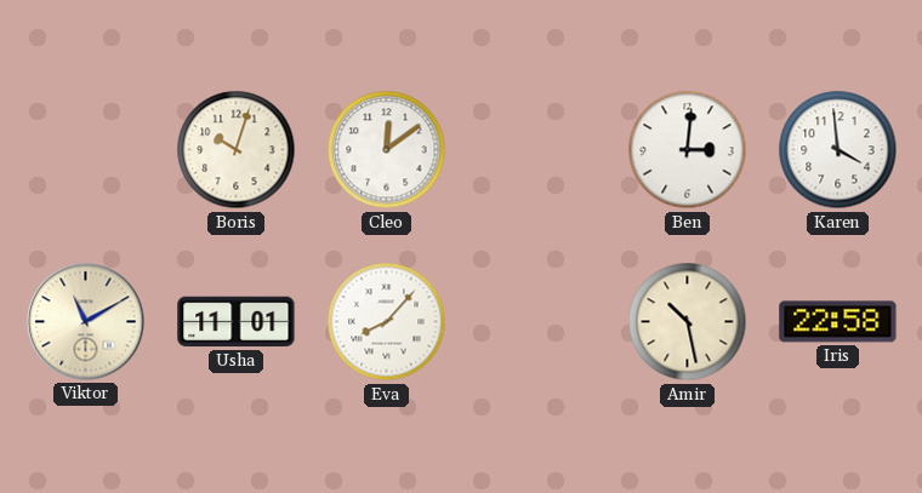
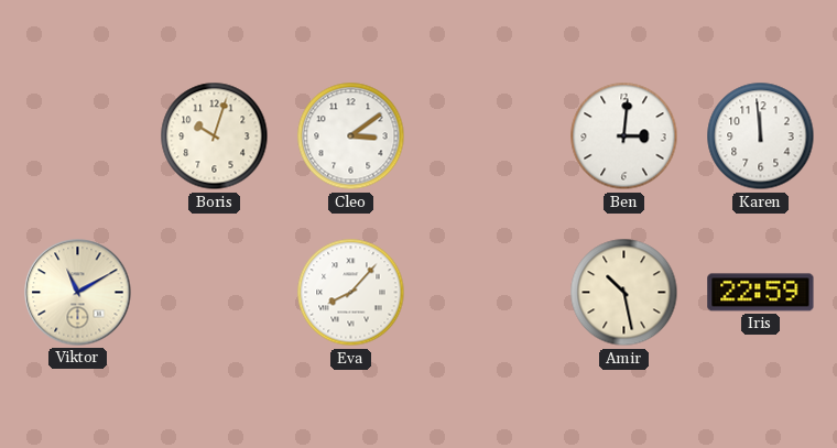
Cleo: 12:09 -> 3:09
Karen: 3:59 -> 11:59
Usha: 11:01 -> none
Iris: 22:58 -> 22:59
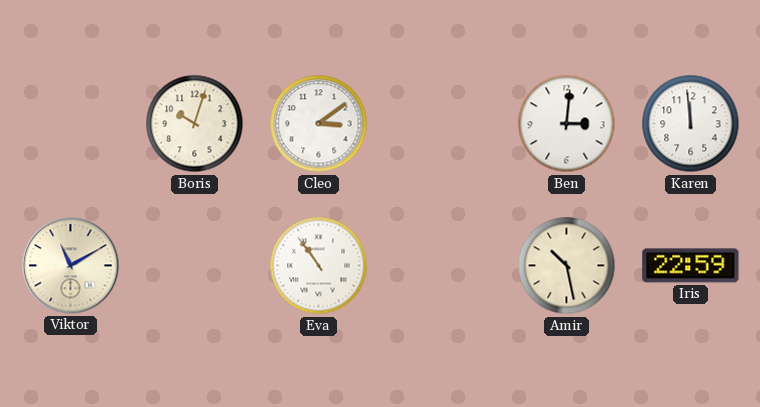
Eva: 8:07 -> 10:54
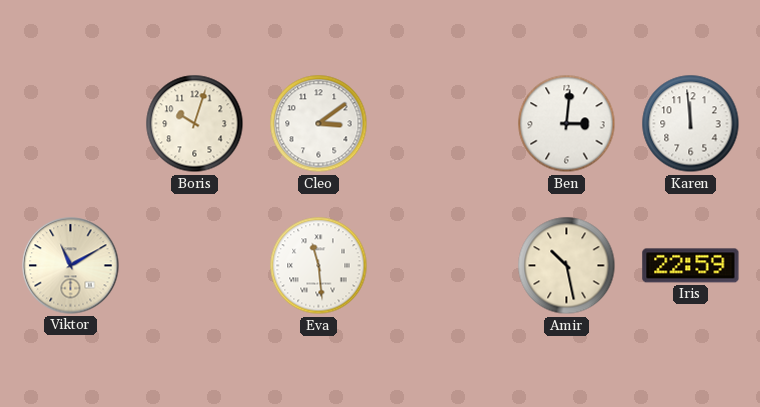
Eva: 10:54 -> 11:29
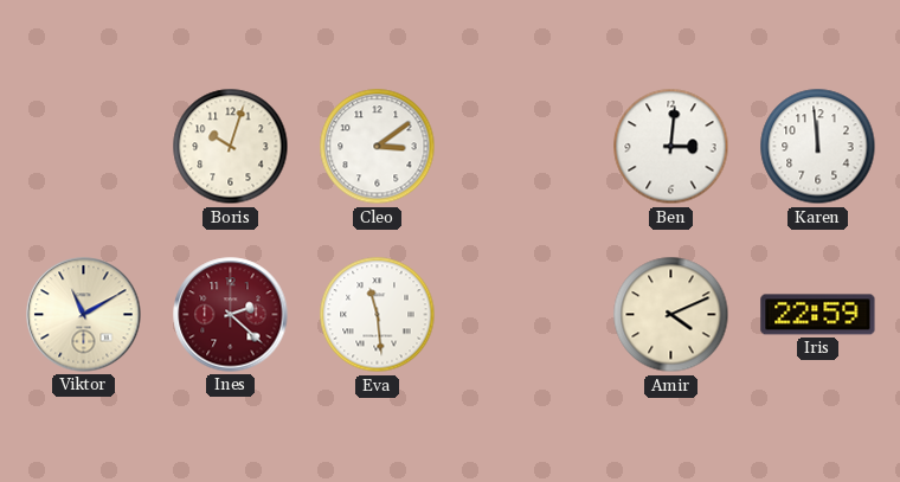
Ines: none -> 2:22
Amir: 10:28 -> 4:11
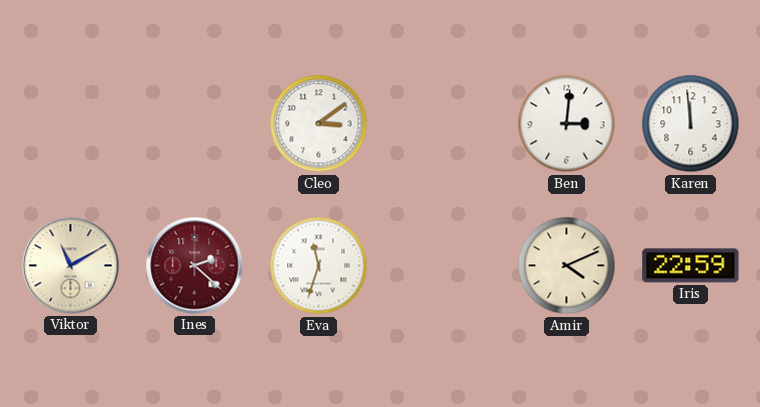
Boris: 10:03 -> none
Eva: 11:29 -> 11:33
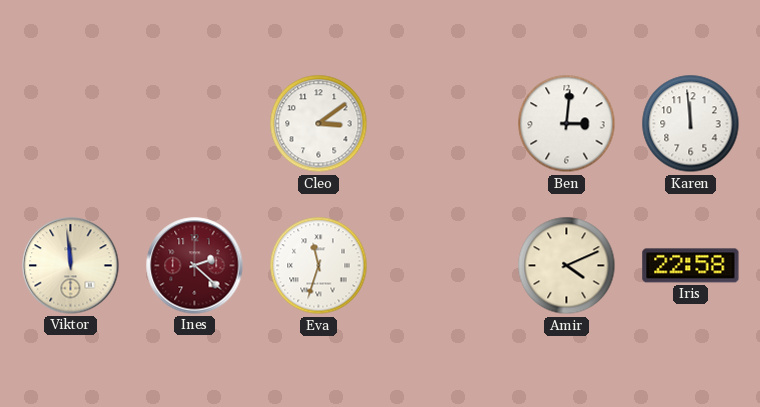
Viktor: 11:10 -> 11:59
Iris: 22:59 -> 22:58
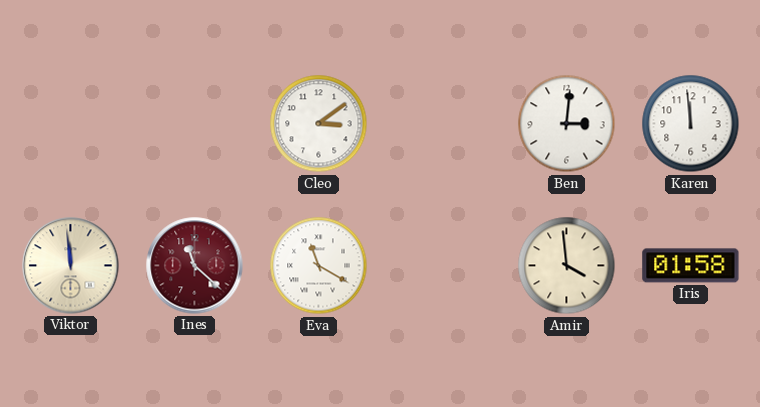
Ines: 2:22 -> 11:22
Eva: 11:33 -> 11:20
Amir: 4:11 -> 3:59
Iris: 22:58 -> 01:58
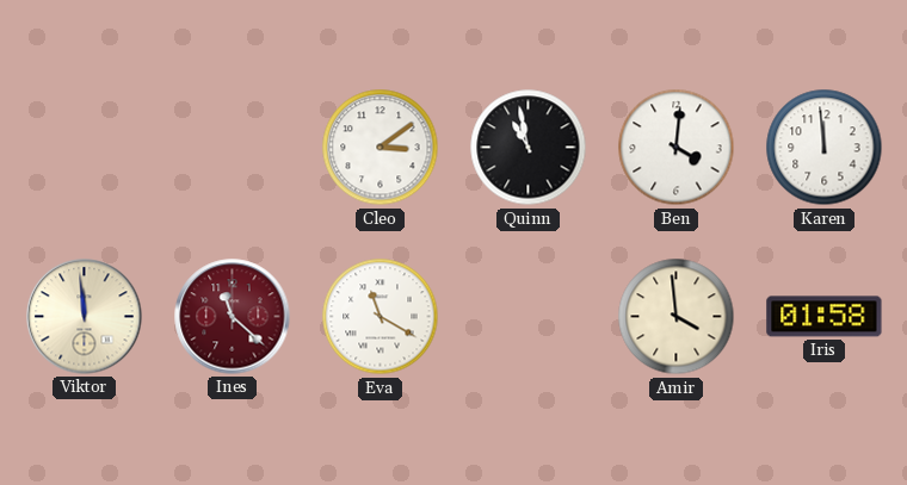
Quinn: none -> 10:58
Ben: 3:01 -> 4:01
